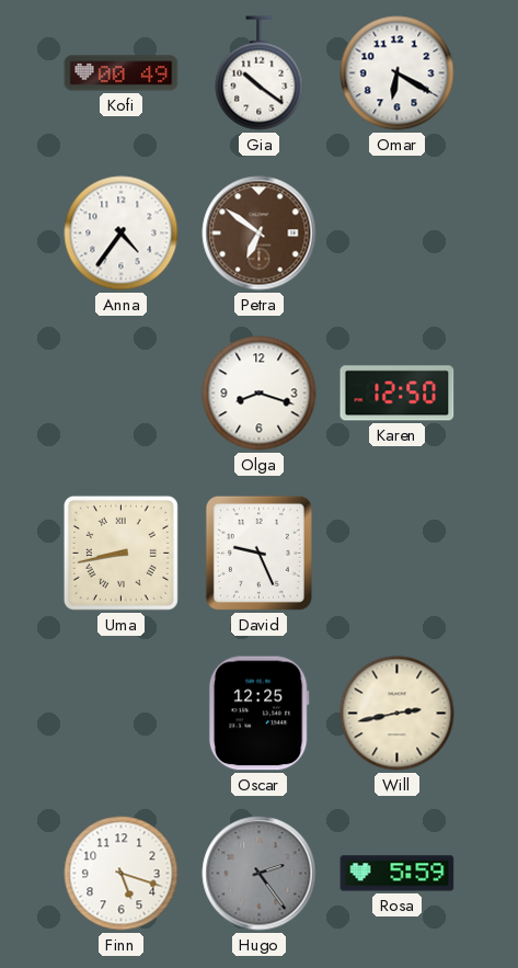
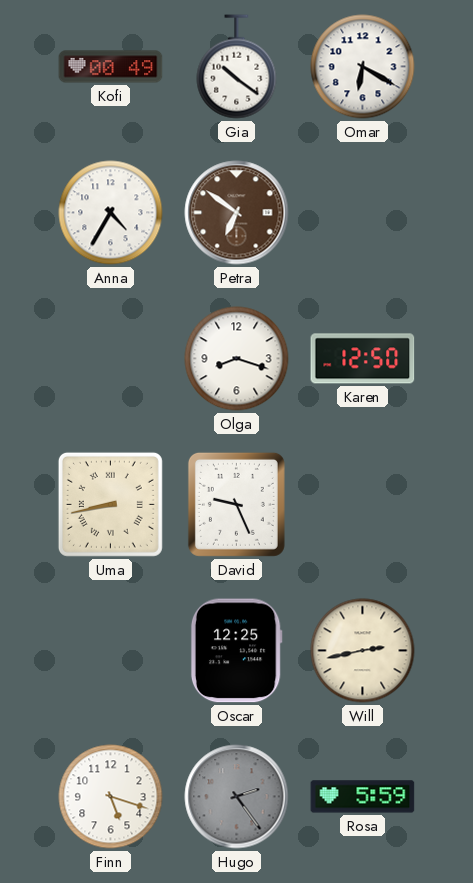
Anna: 4:36 -> 4:35
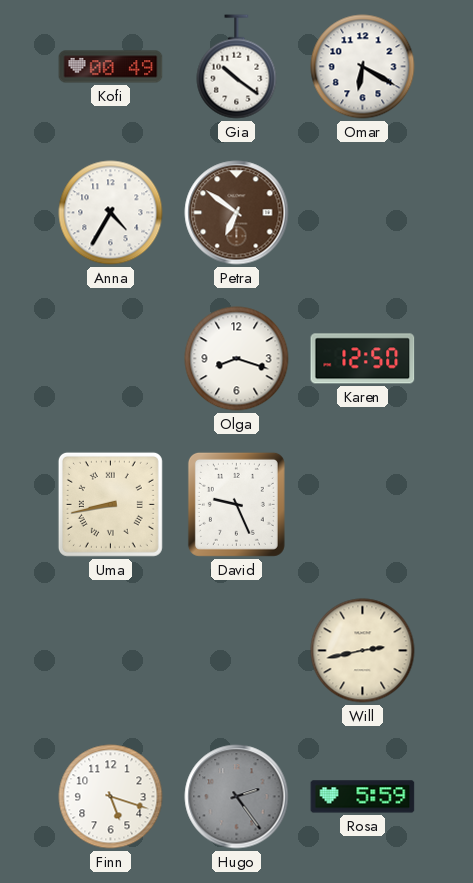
Oscar: 12:25 -> none
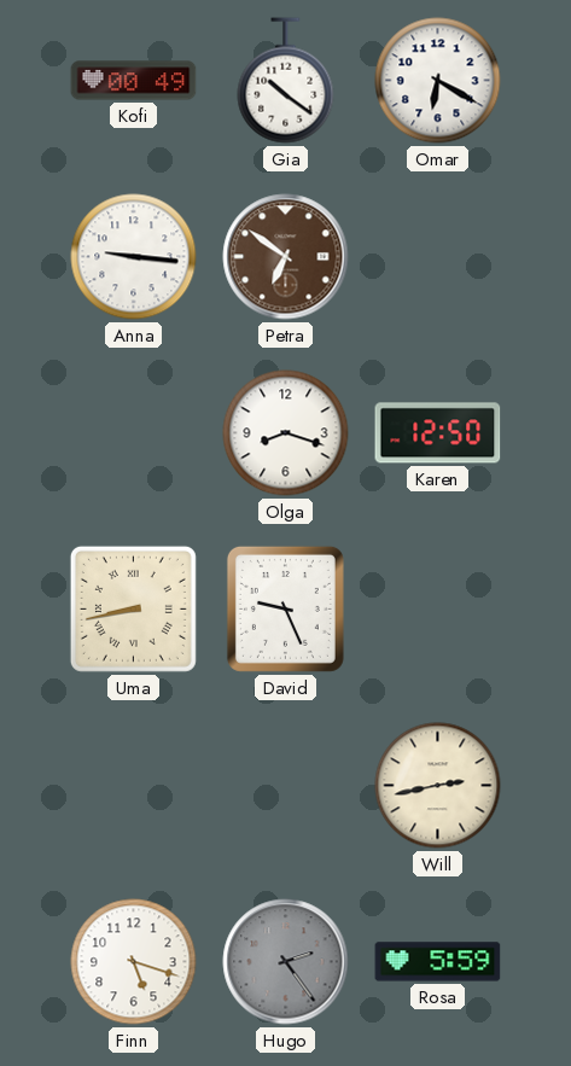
Anna: 4:35 -> 9:16
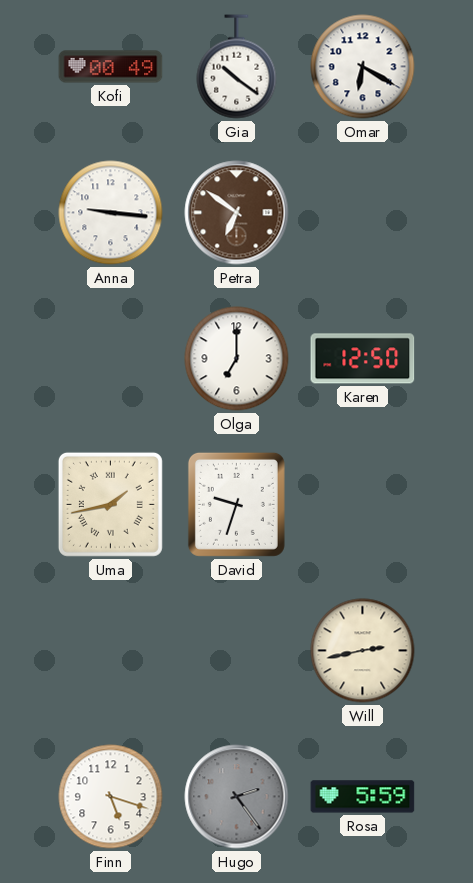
Olga: 8:18 -> 7:00
Uma: 8:43 -> 1:43
David: 9:26 -> 9:33
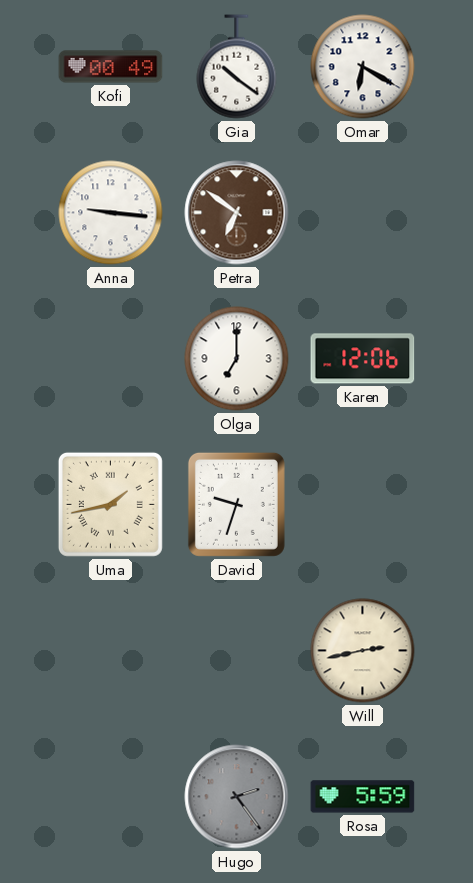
Karen: 12:50 -> 12:06
Finn: 5:18 -> none
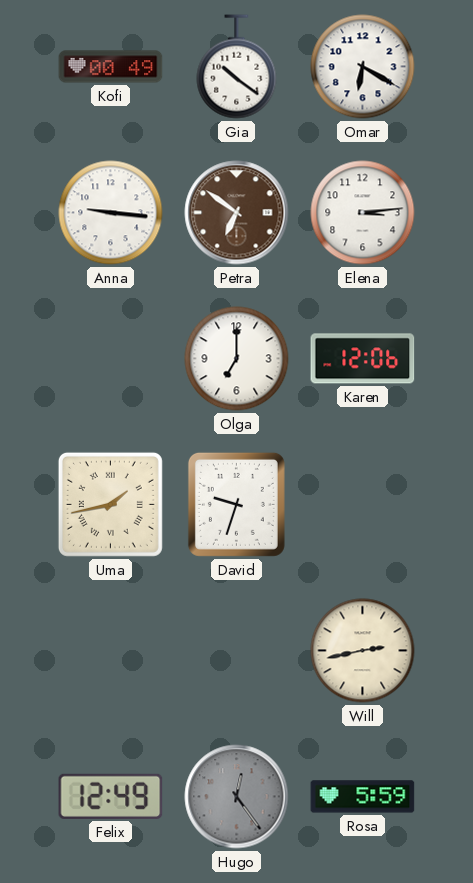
Elena: none -> 3:14
Felix: none -> 12:49
Hugo: 2:24 -> 12:24
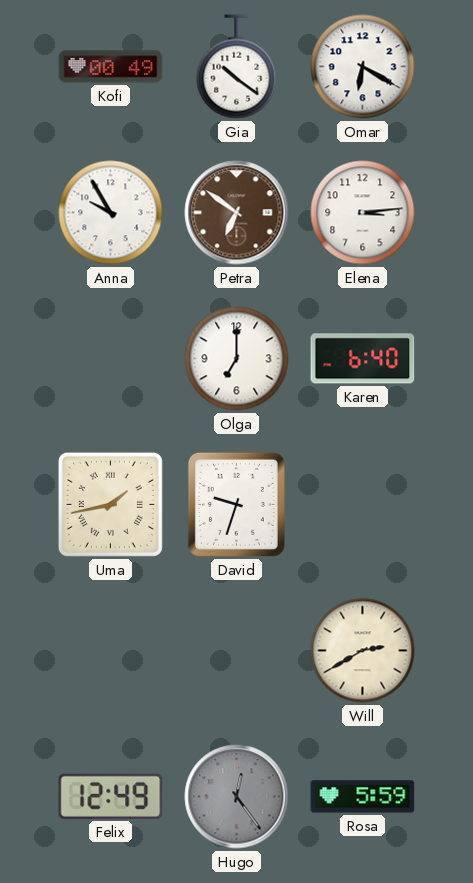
Anna: 9:16 -> 9:55
Karen: 12:06 -> 6:40
Will: 2:43 -> 2:40
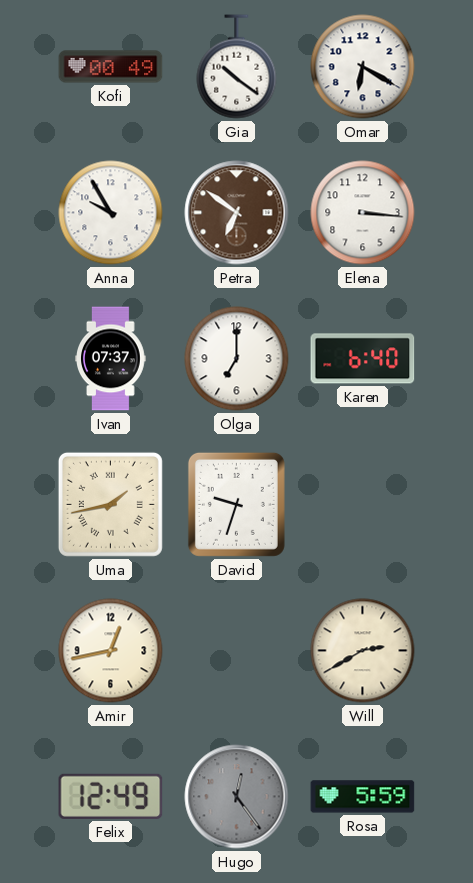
Elena: 3:14 -> 3:16
Ivan: none -> 07:37
Amir: none -> 12:43
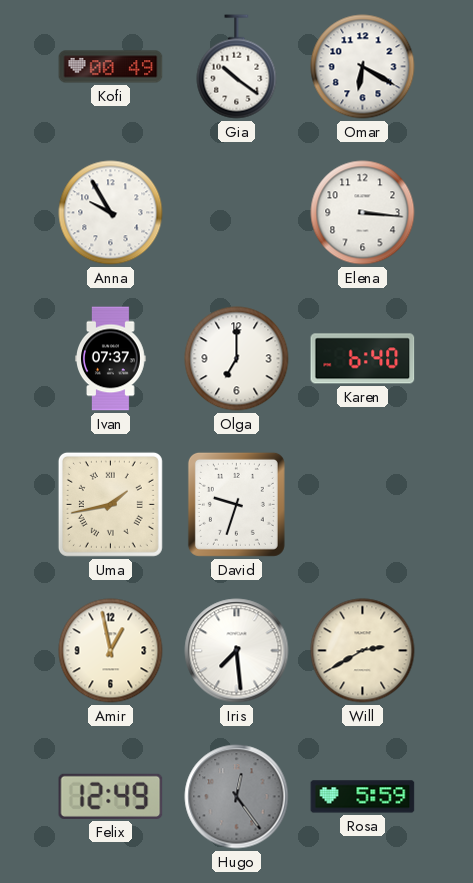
Petra: 6:51 -> none
Amir: 12:43 -> 12:58
Iris: none -> 7:29
